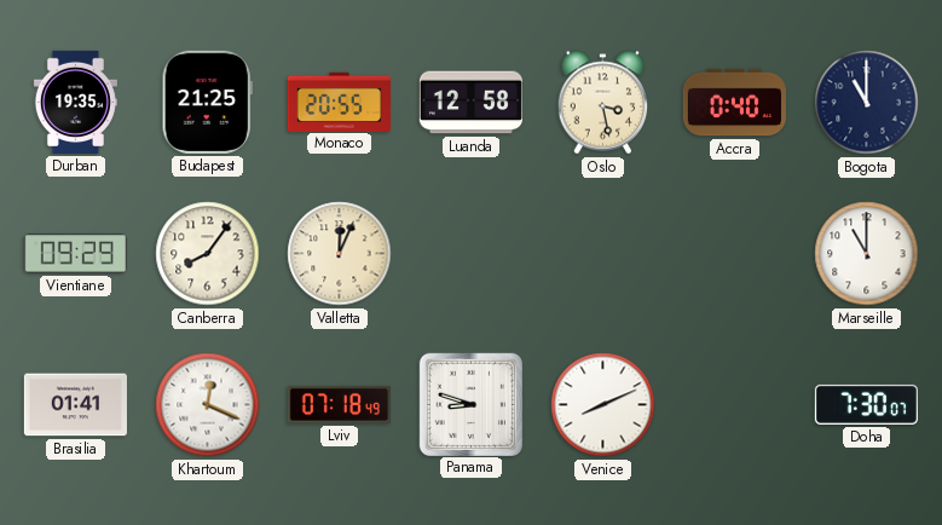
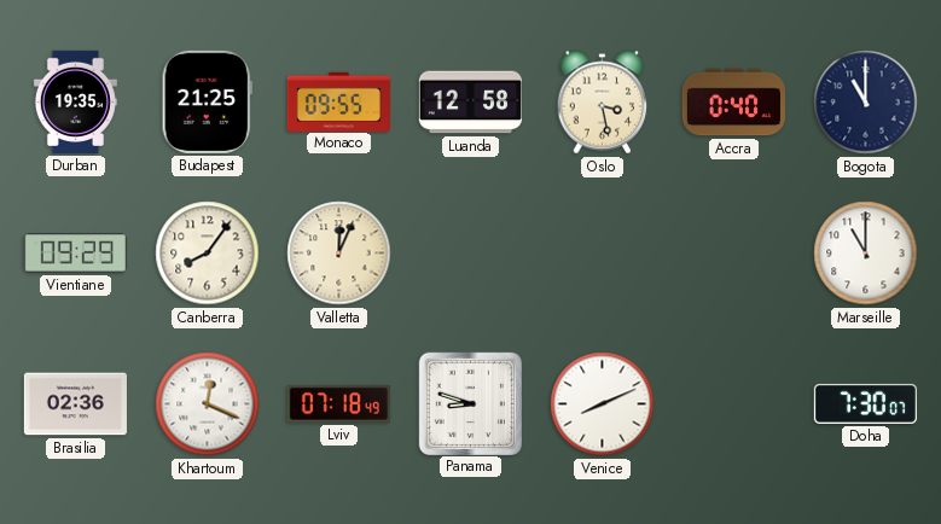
Monaco: 20:55 -> 09:55
Brasilia: 01:41 -> 02:36
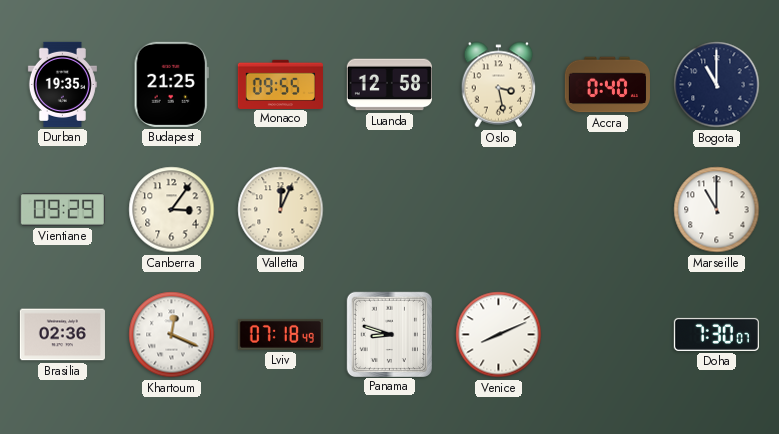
Canberra: 8:06 -> 3:06
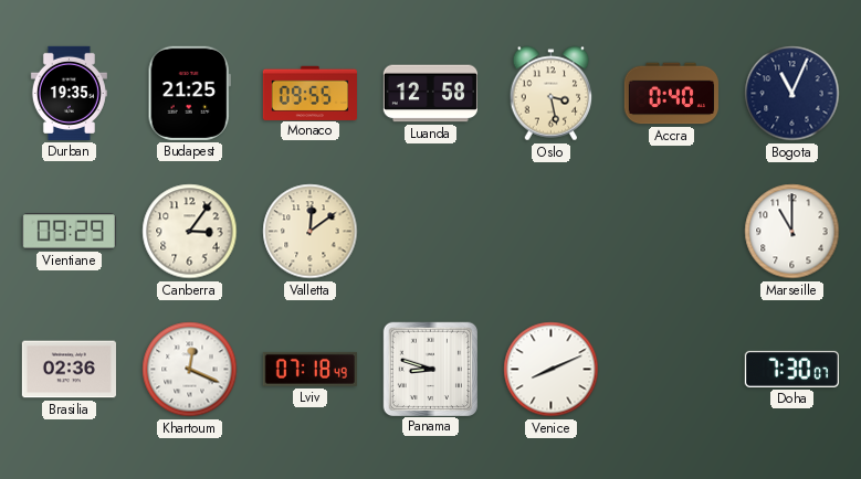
Bogota: 11:00 -> 11:04
Valletta: 12:04 -> 12:09
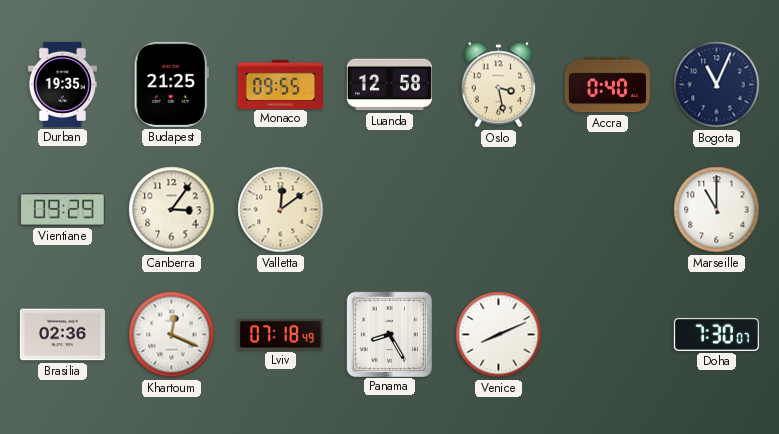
Panama: 8:48 -> 8:25
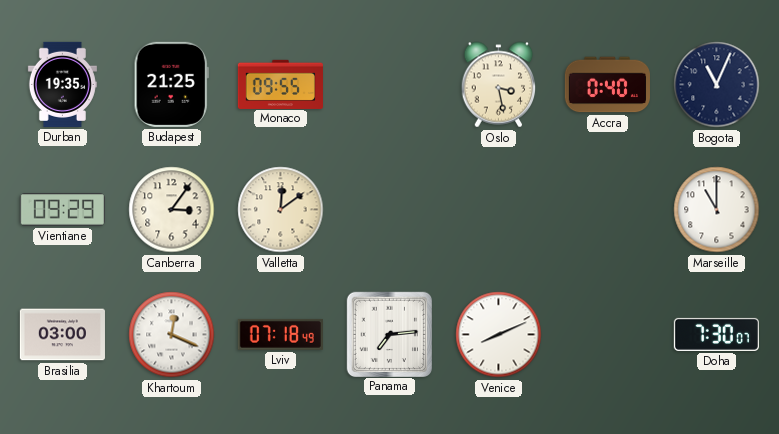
Luanda: 12:58 -> none
Brasilia: 02:36 -> 03:00
Panama: 8:25 -> 7:14
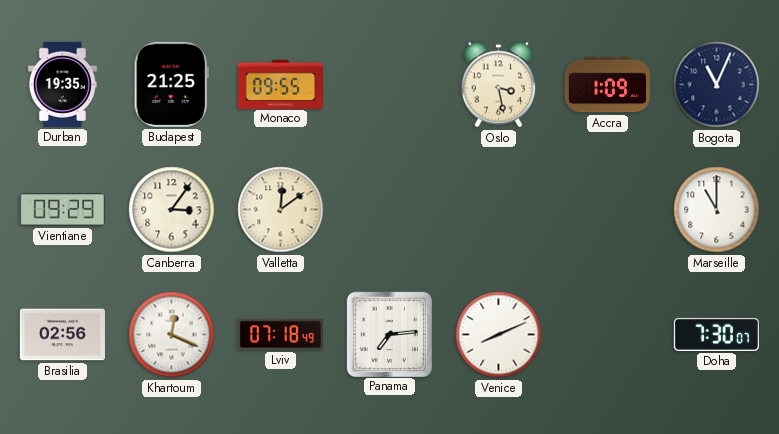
Accra: 0:40 -> 1:09
Brasilia: 03:00 -> 02:56
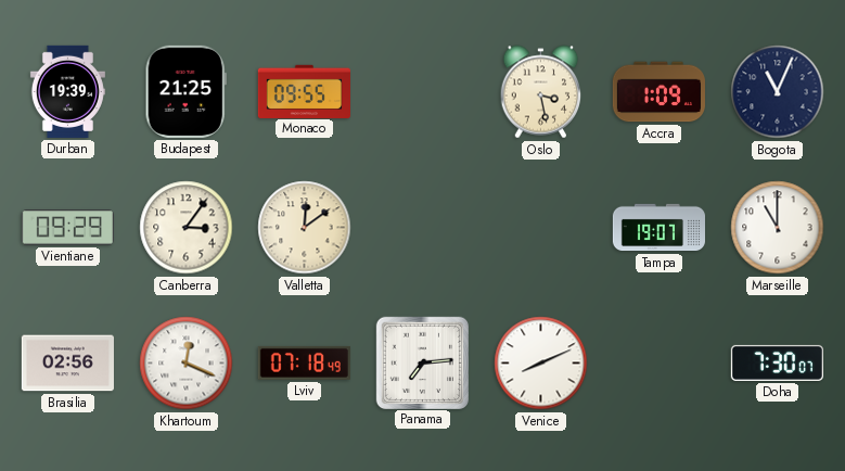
Durban: 19:35 -> 19:39
Tampa: none -> 19:07
